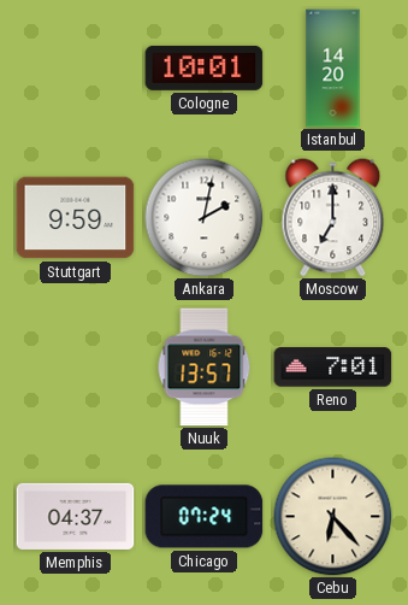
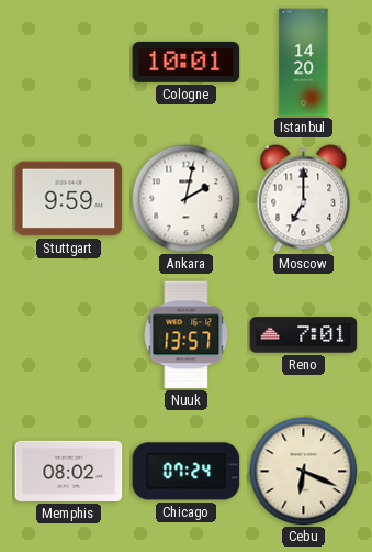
Memphis: 04:37 -> 08:02
Cebu: 6:23 -> 6:19
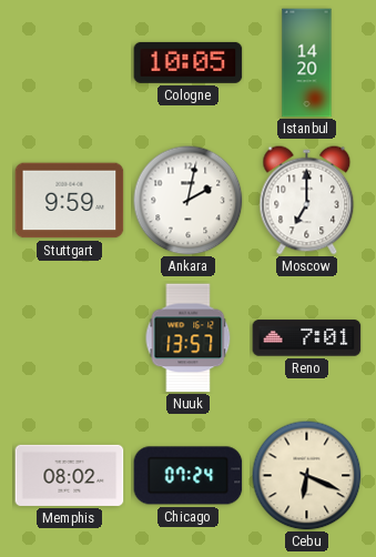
Cologne: 10:01 -> 10:05
